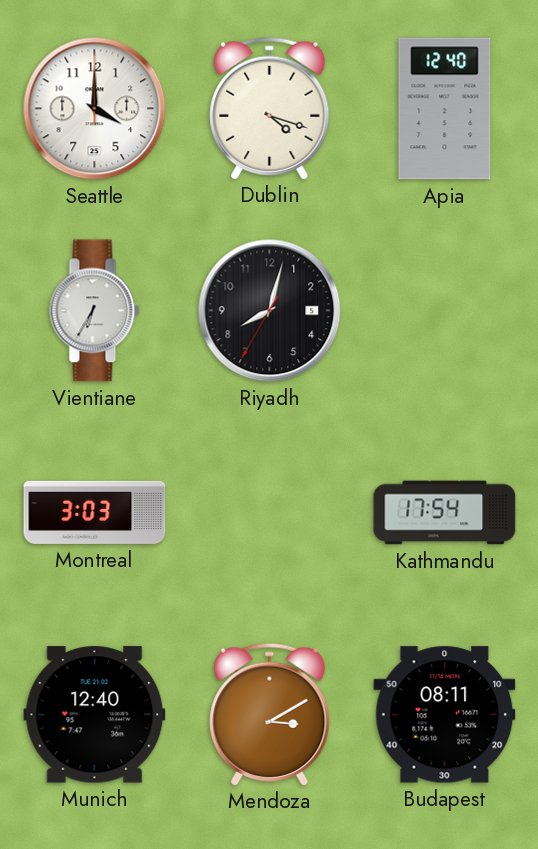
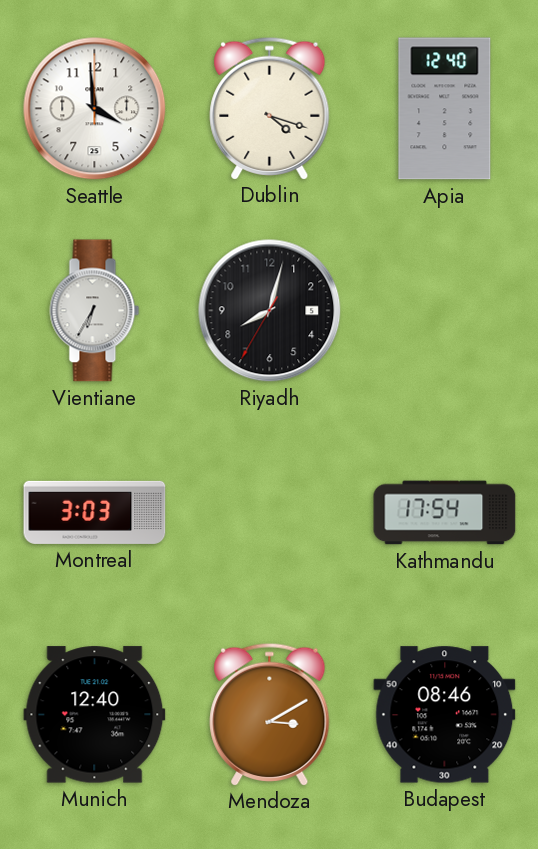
Seattle: 4:00 -> 3:59
Budapest: 08:11 -> 08:46
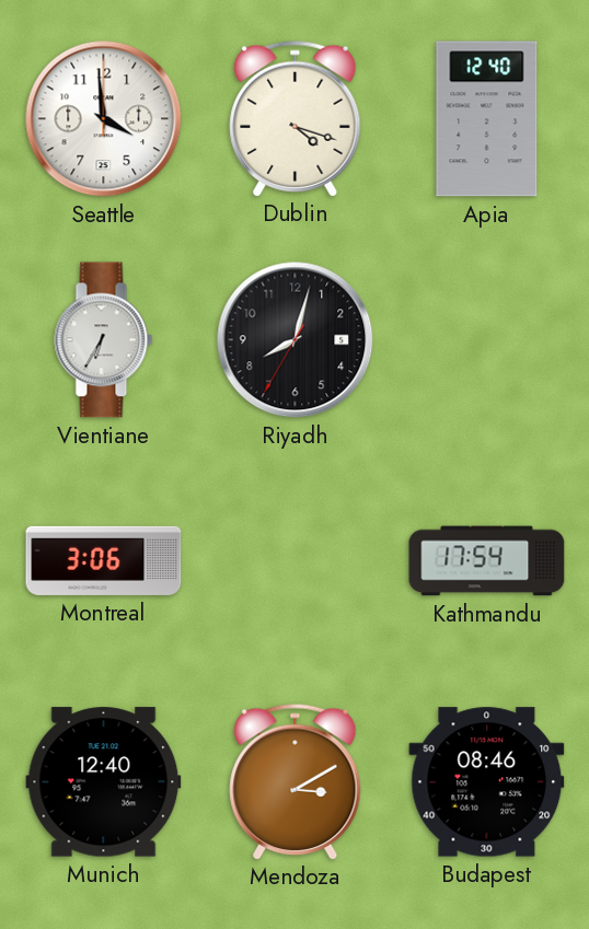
Montreal: 3:03 -> 3:06
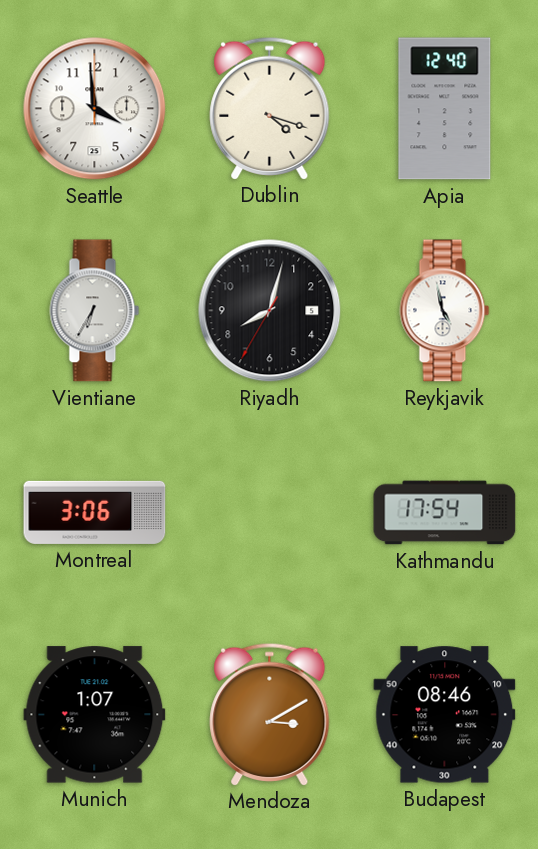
Reykjavik: none -> 4:58
Munich: 12:40 -> 1:07
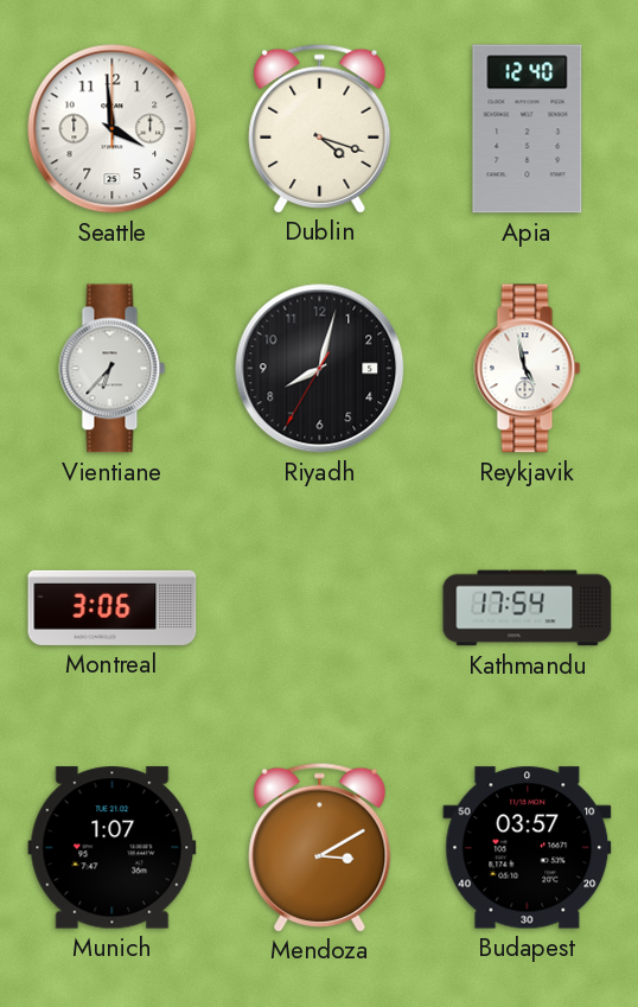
Vientiane: 6:35 -> 6:37
Budapest: 08:46 -> 03:57
